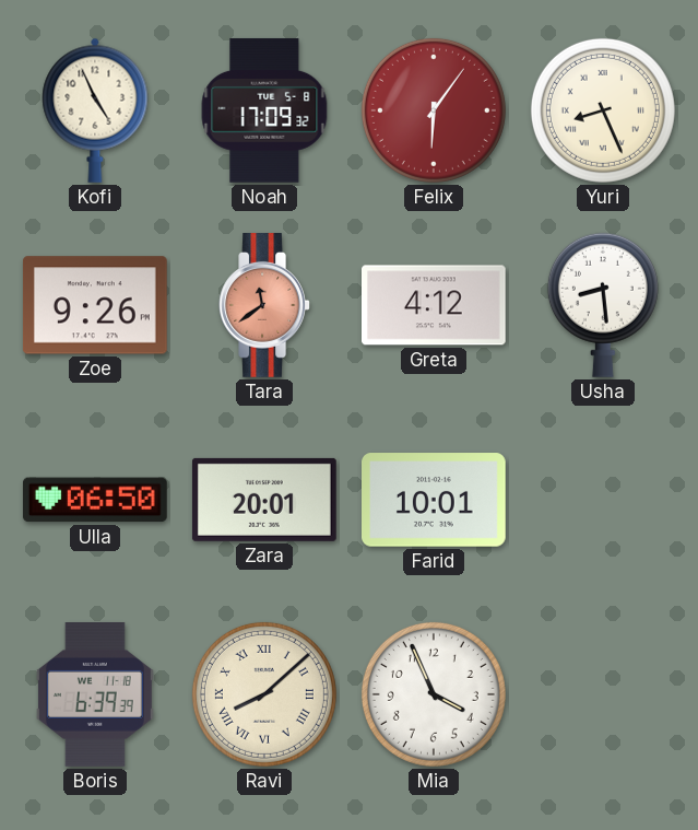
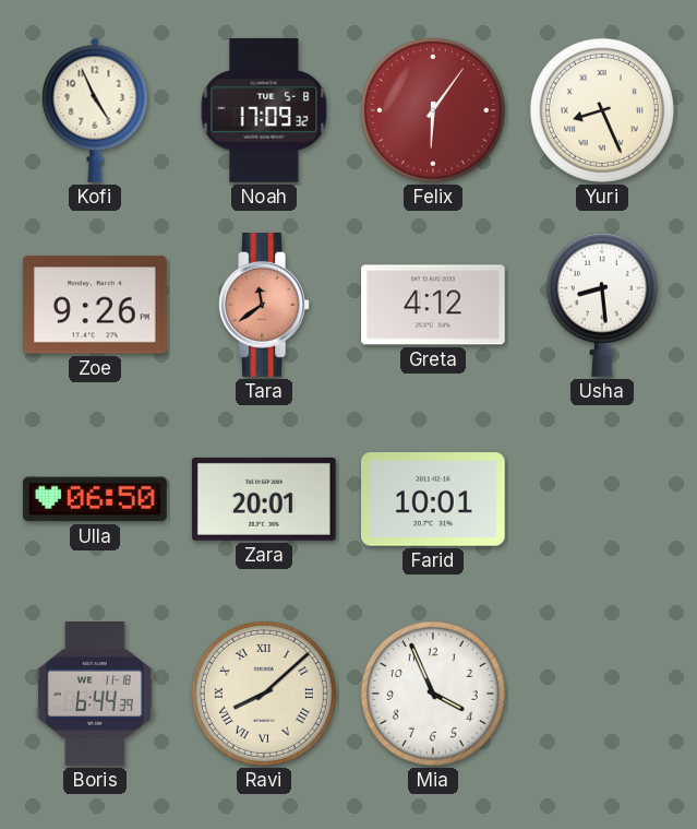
Boris: 6:39 -> 6:44
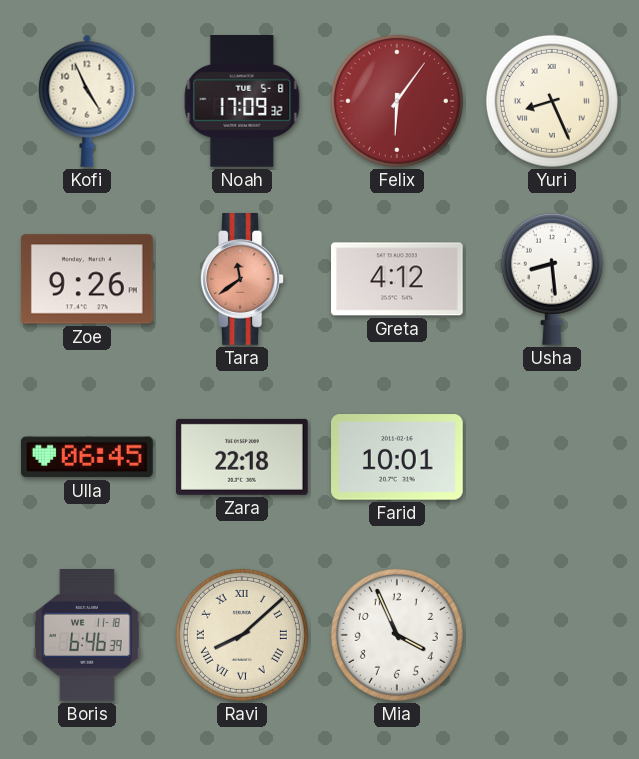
Ulla: 06:50 -> 06:45
Zara: 20:01 -> 22:18
Boris: 6:44 -> 6:46
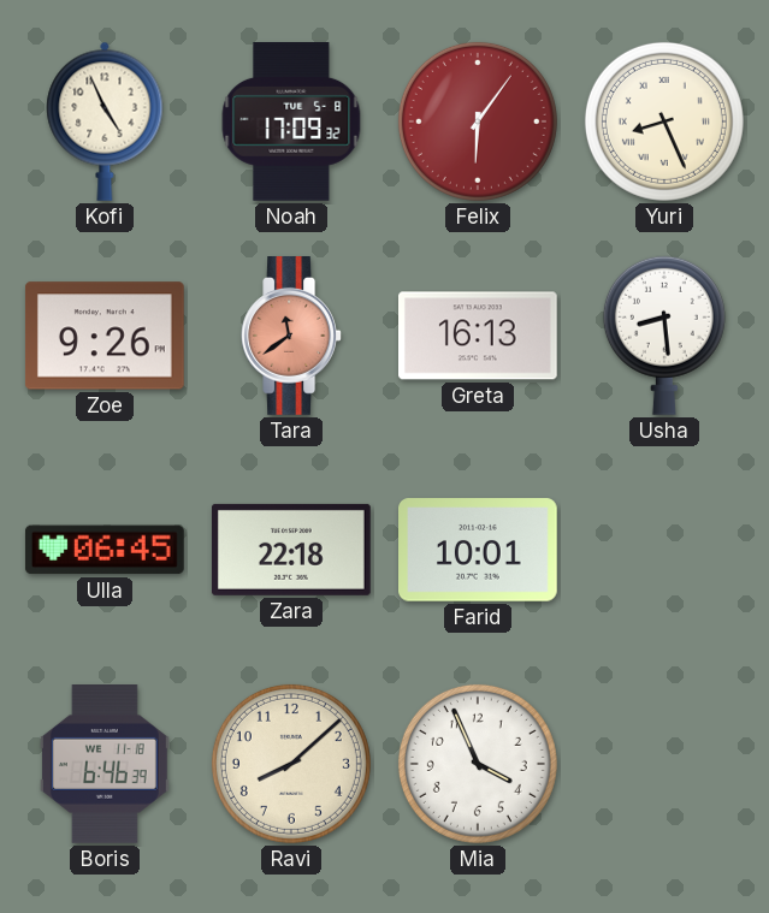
Greta: 4:12 -> 16:13
Ravi numerals: Roman -> Arabic
